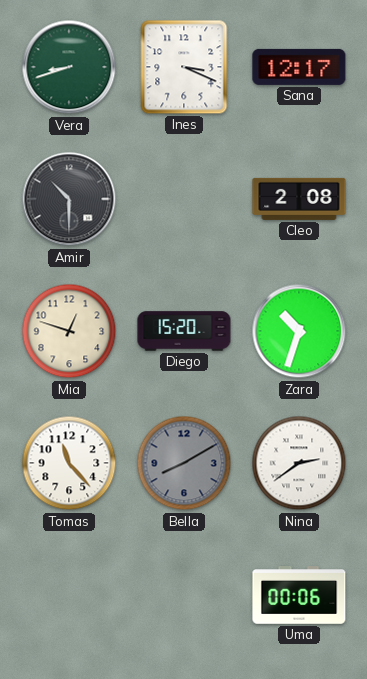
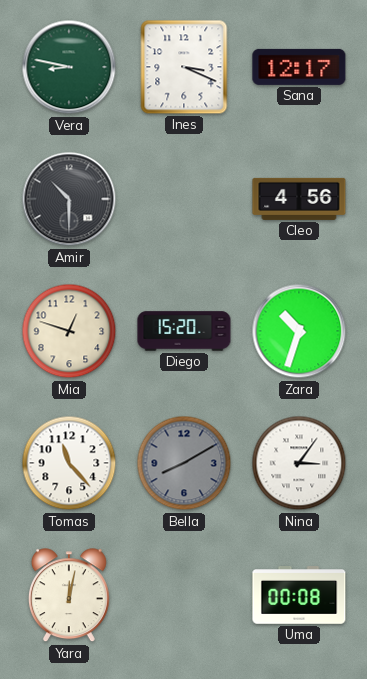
Vera: 8:42 -> 8:47
Cleo: 2:08 -> 4:56
Nina: 2:39 -> 3:06
Yara: none -> 12:02
Uma: 00:06 -> 00:08
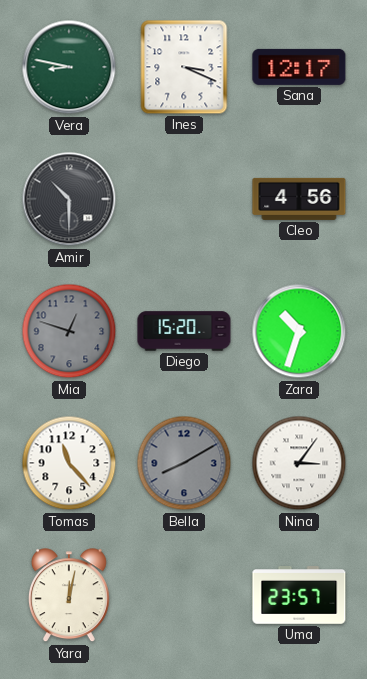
Mia dial: cream -> grey
Uma: 00:08 -> 23:57
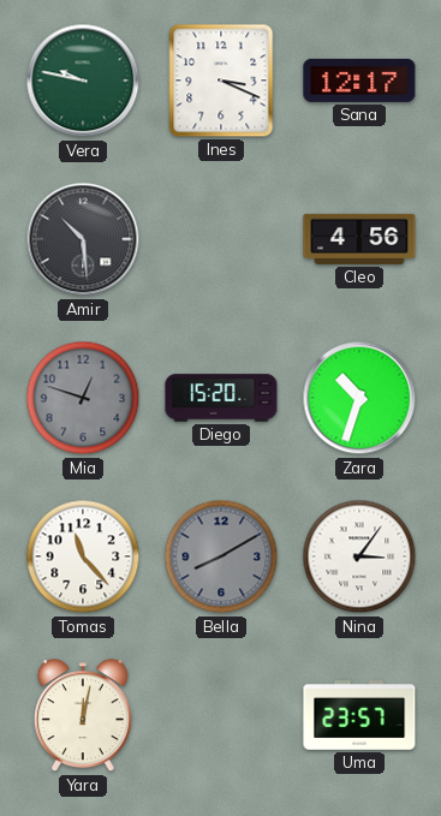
Vera: 8:47 -> 9:47
Amir: 10:30 -> 10:29
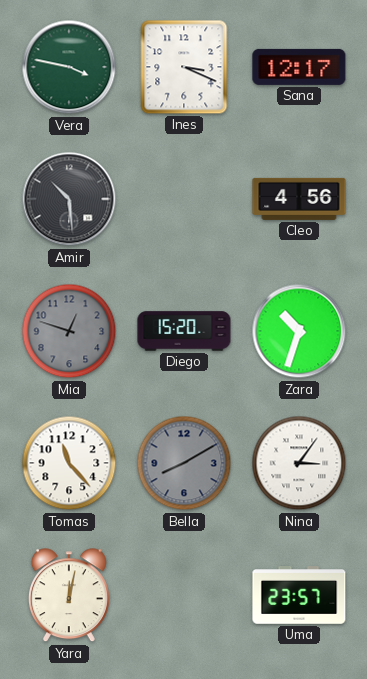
Vera: 9:47 -> 3:47
